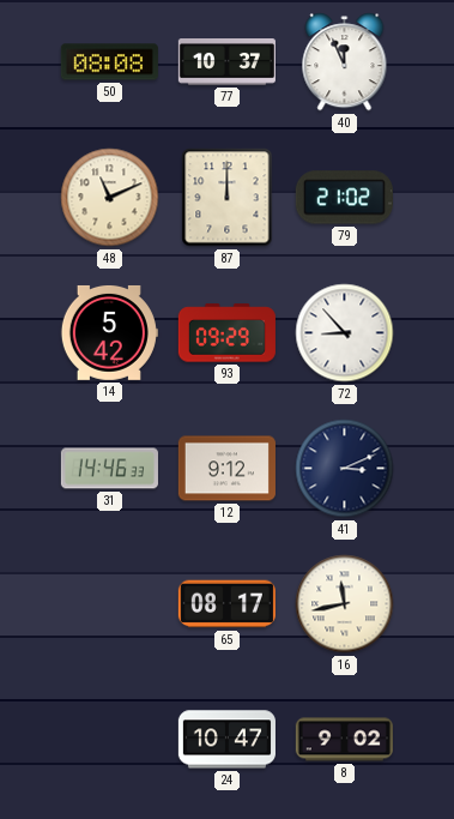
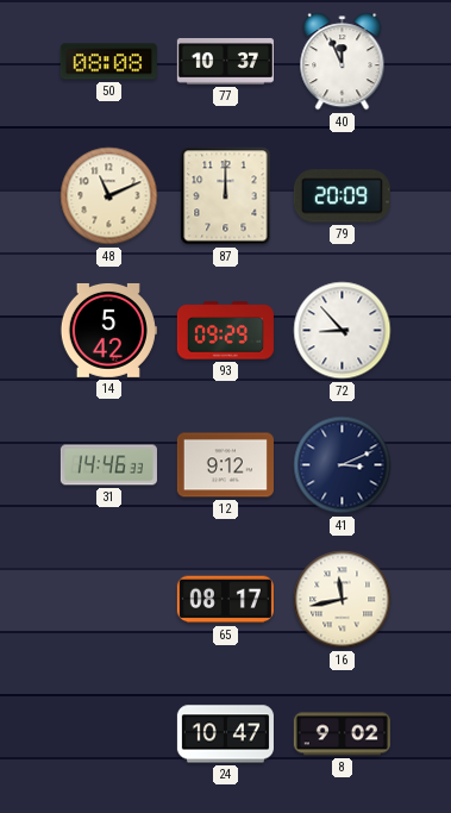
79: 21:02 -> 20:09
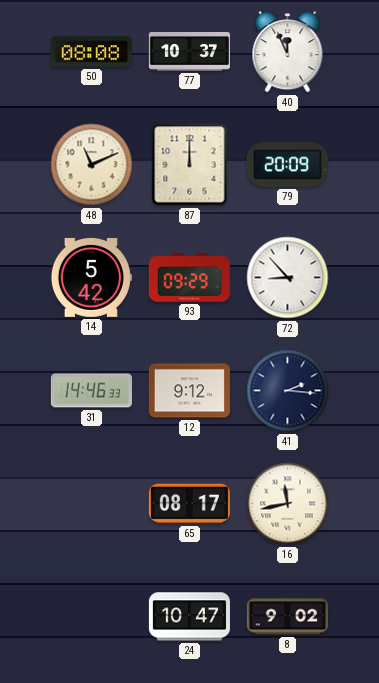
41: 3:11 -> 2:16
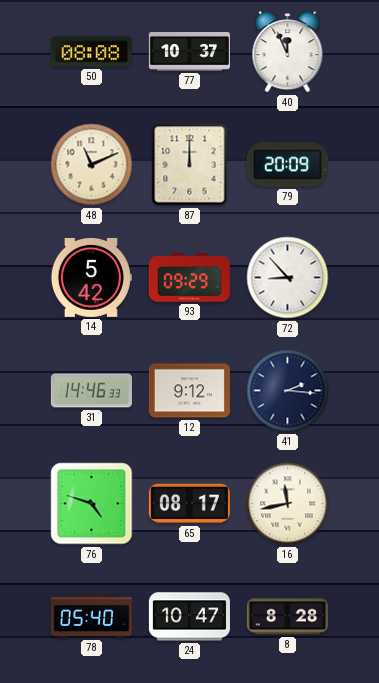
76: none -> 4:48
78: none -> 05:40
8: 9:02 -> 8:28
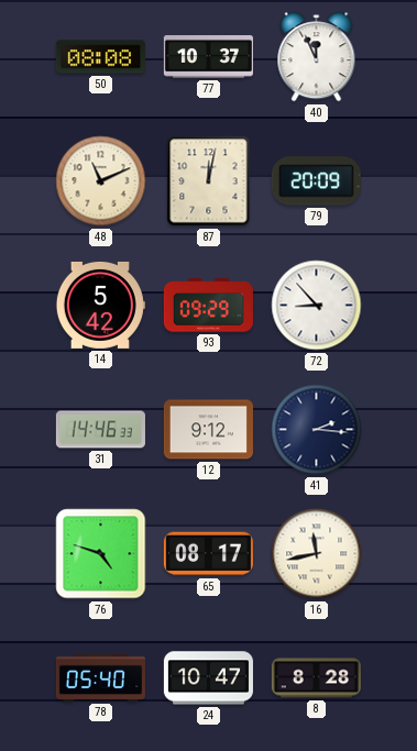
87: 12:00 -> 12:02
